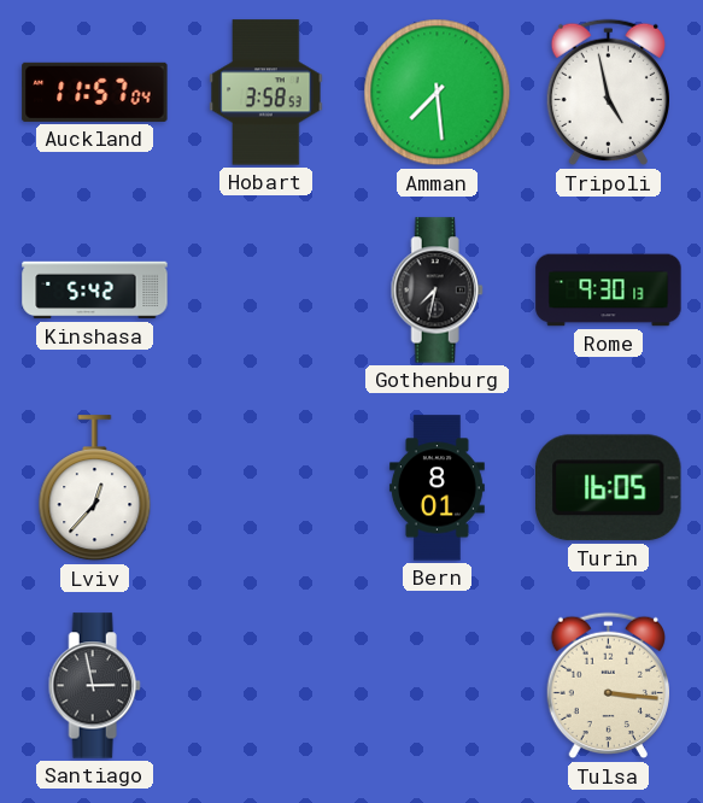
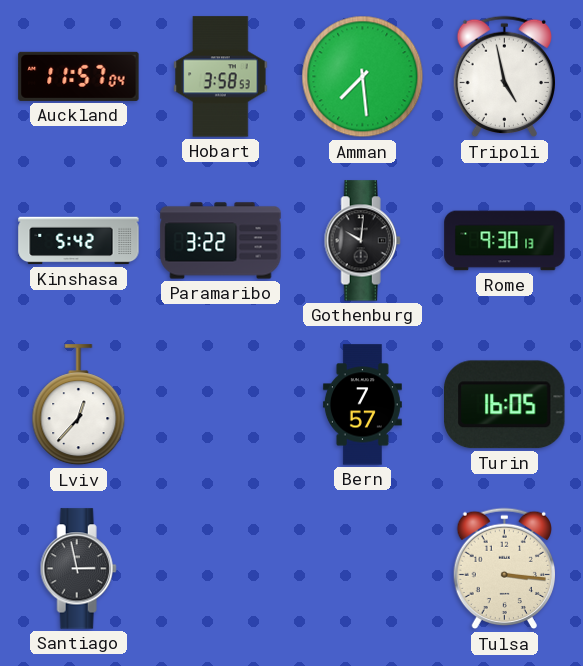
Paramaribo: none -> 3:22
Gothenburg: 7:32 -> 10:01
Bern: 8:01 -> 7:57
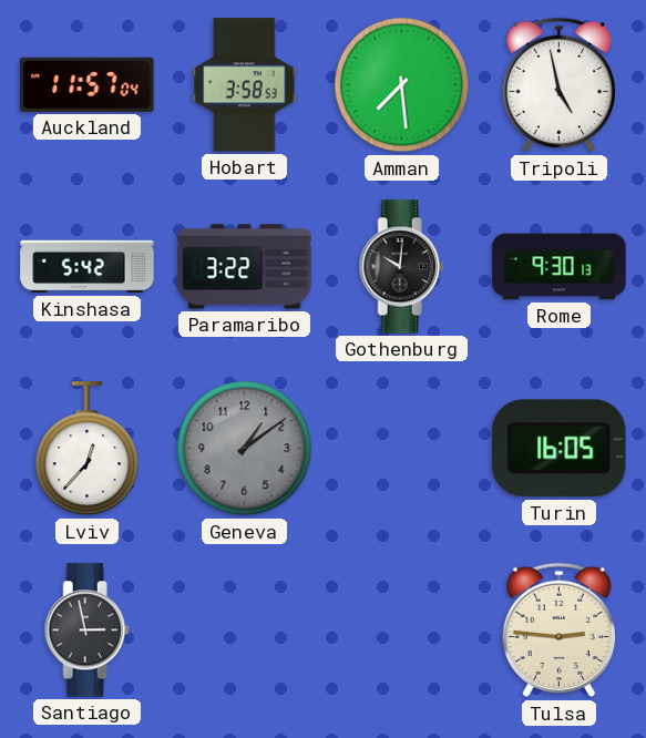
Geneva: none -> 1:09
Bern: 7:57 -> none
Tulsa: 3:16 -> 2:46
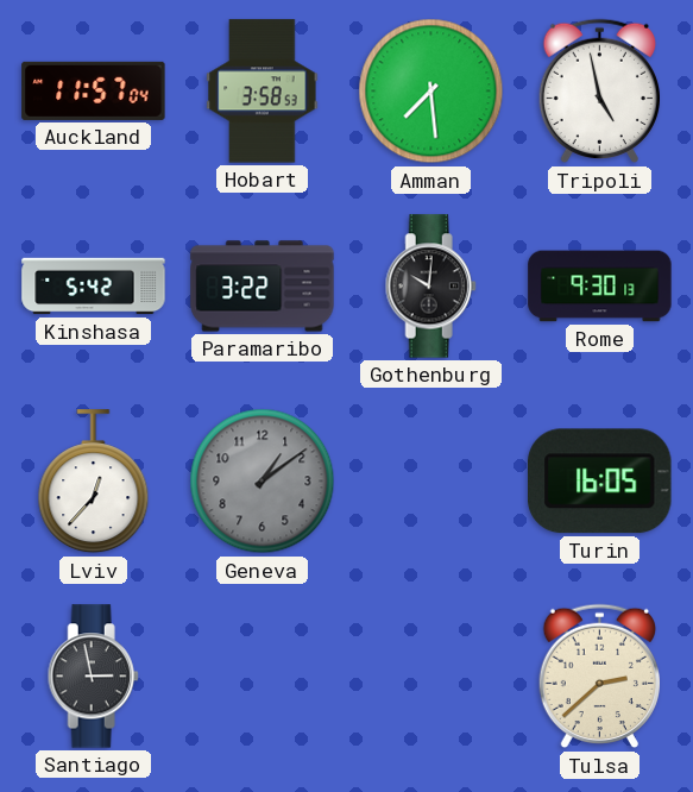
Tulsa: 2:46 -> 2:38
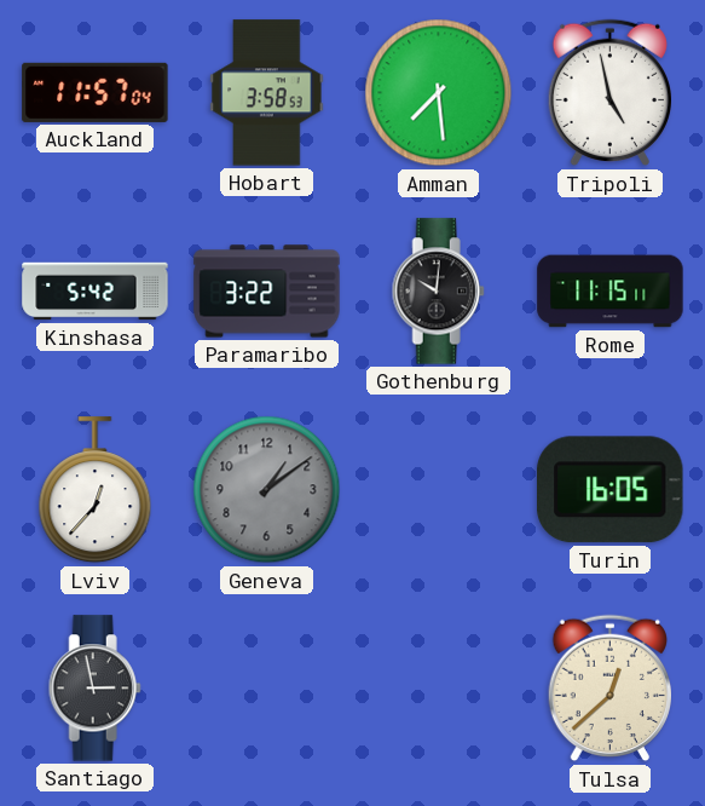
Rome: 9:30 -> 11:15
Tulsa: 2:38 -> 12:38
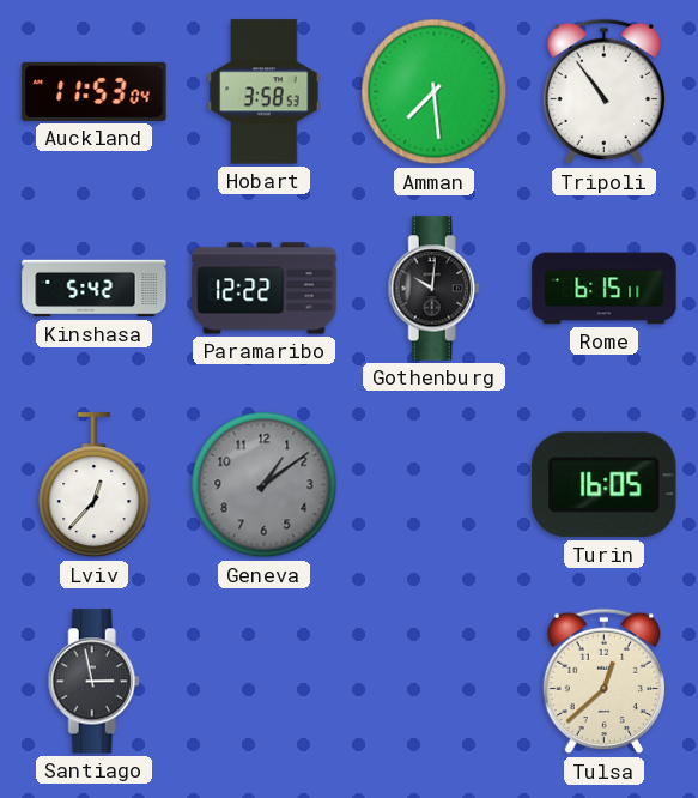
Auckland: 11:57 -> 11:53
Tripoli: 4:58 -> 10:54
Paramaribo: 3:22 -> 12:22
Rome: 11:15 -> 6:15
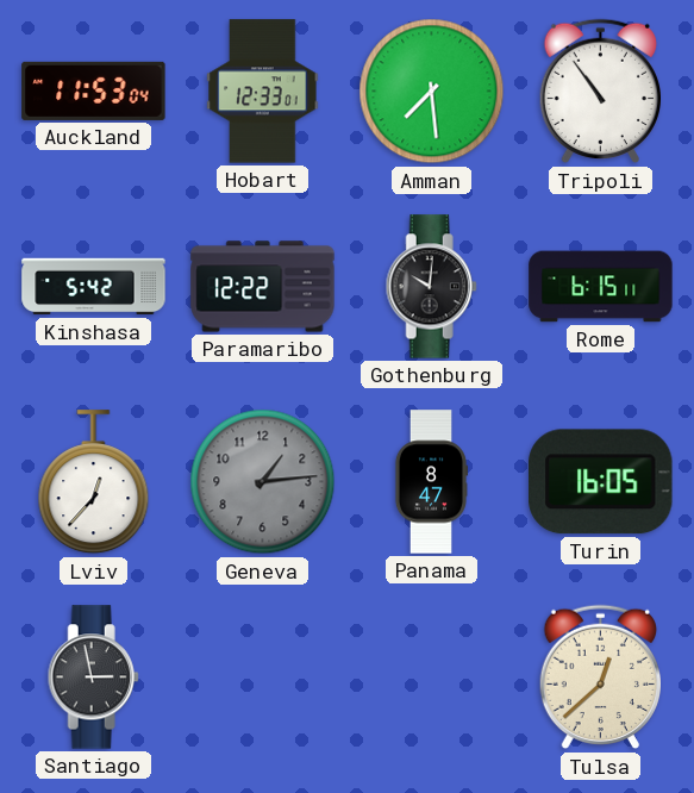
Hobart: 3:58 -> 12:33
Geneva: 1:09 -> 1:14
Panama: none -> 8:47
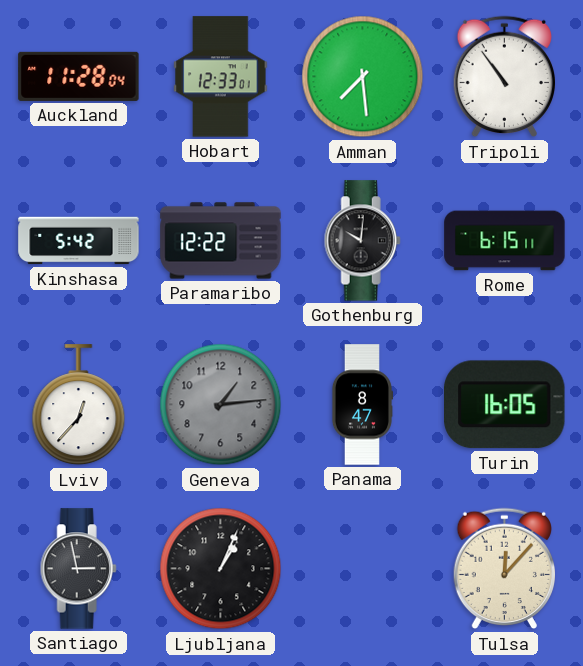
Auckland: 11:53 -> 11:28
Ljubljana: none -> 1:04
Tulsa: 12:38 -> 12:07
